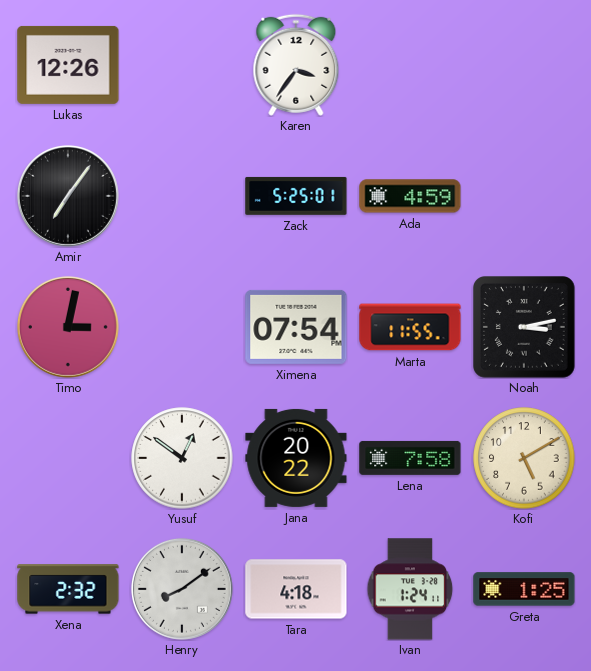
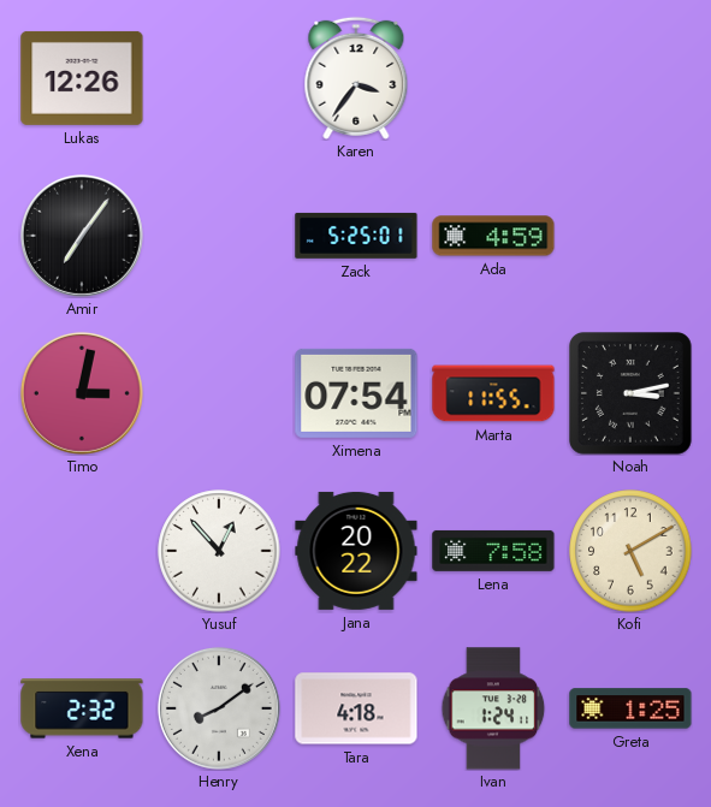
Yusuf: 12:51 -> 12:53
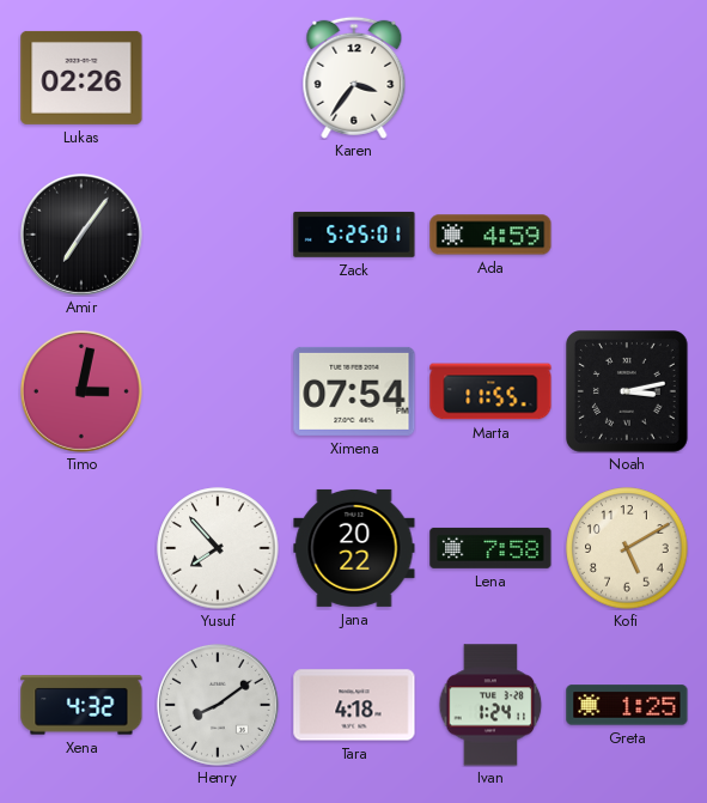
Lukas: 12:26 -> 02:26
Yusuf: 12:53 -> 7:53
Xena: 2:32 -> 4:32
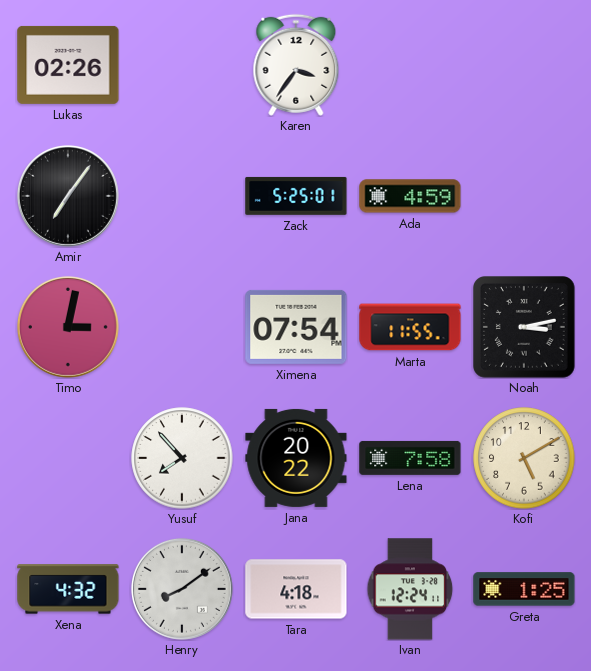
Ivan: 1:24 -> 12:24
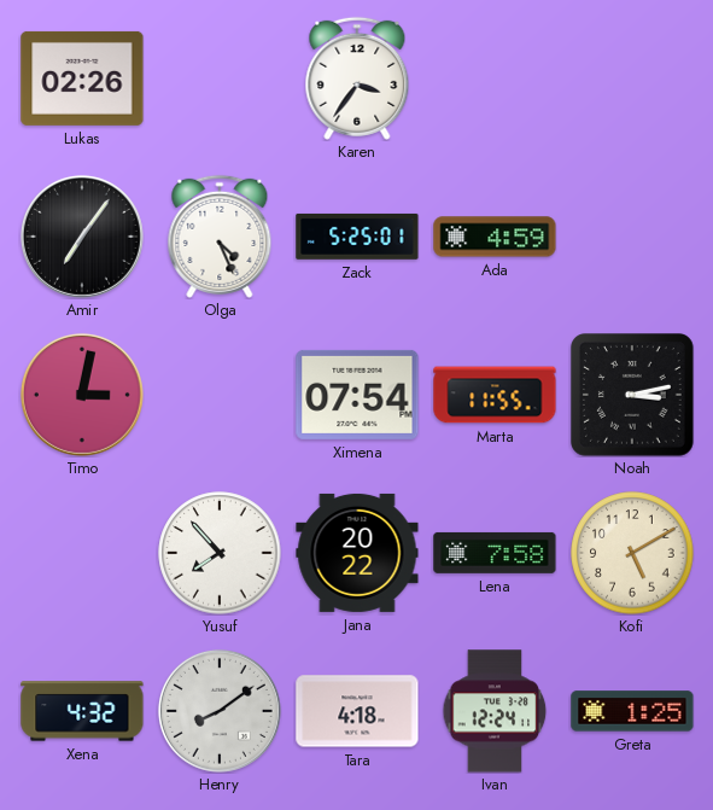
Olga: none -> 4:26
